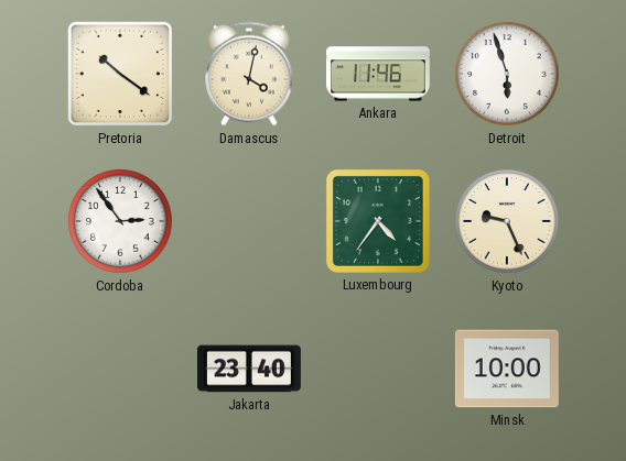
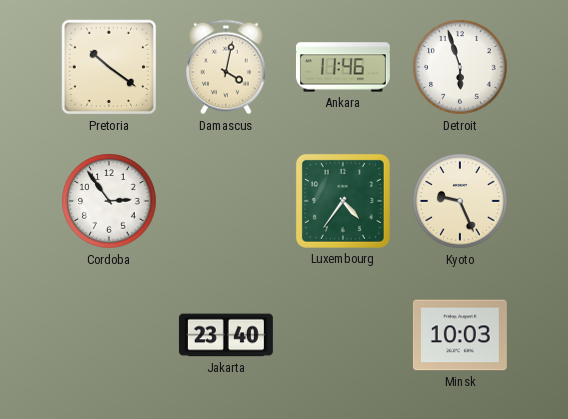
Minsk: 10:00 -> 10:03
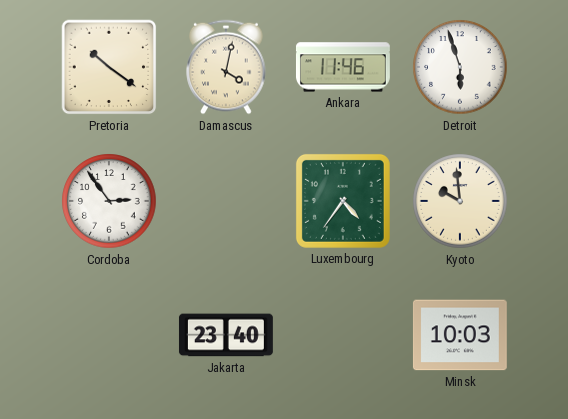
Kyoto: 9:26 -> 9:59
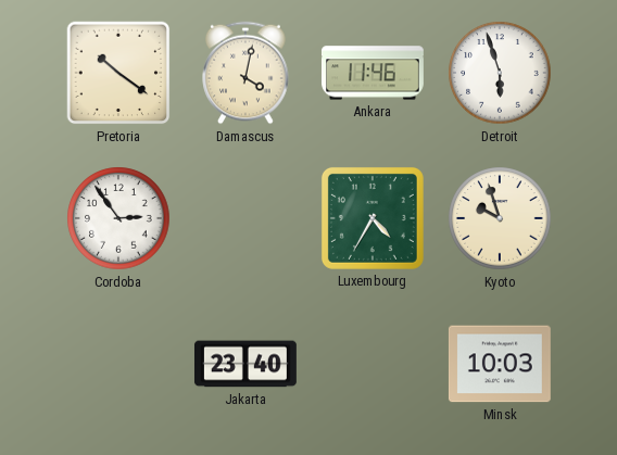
Luxembourg: 4:36 -> 4:35
Kyoto: 9:59 -> 9:57
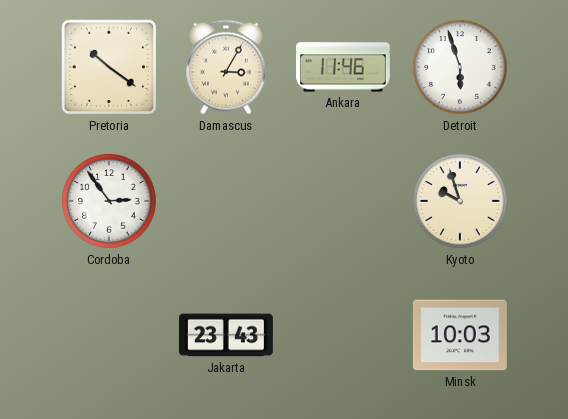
Damascus: 4:02 -> 3:05
Luxembourg: 4:35 -> none
Jakarta: 23:40 -> 23:43
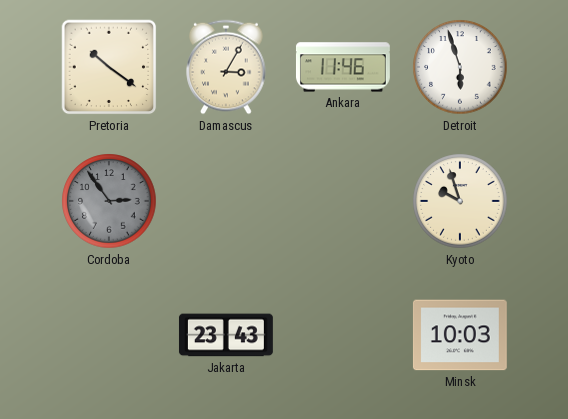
Cordoba dial: white -> grey
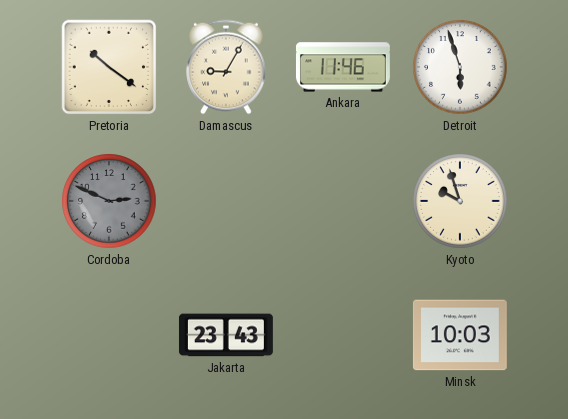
Damascus: 3:05 -> 9:05
Cordoba: 2:54 -> 2:49
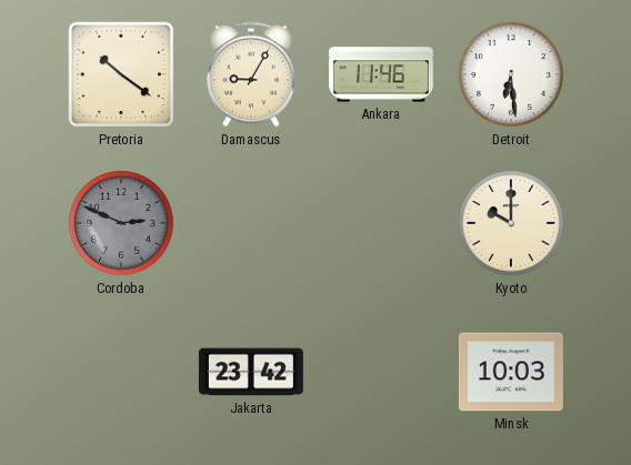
Detroit: 5:57 -> 6:29
Kyoto: 9:57 -> 10:00
Jakarta: 23:43 -> 23:42
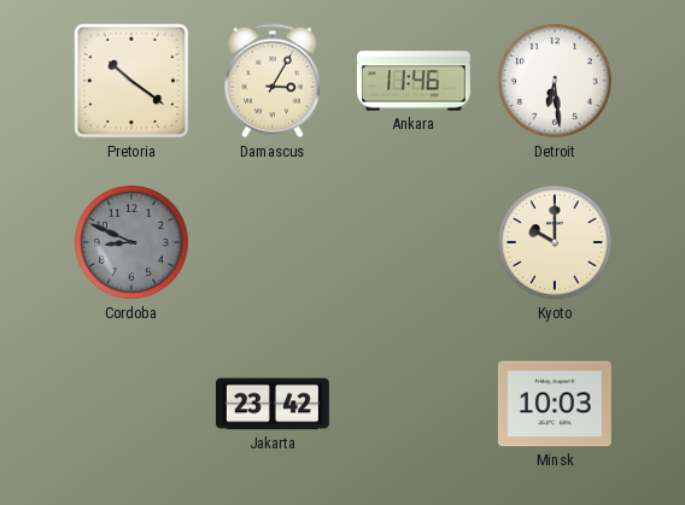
Damascus: 9:05 -> 3:05
Cordoba: 2:49 -> 8:49
